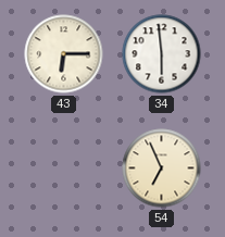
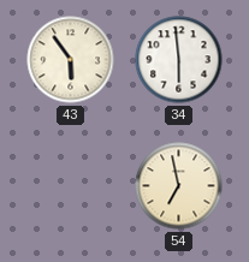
43: 6:15 -> 5:54
54: 6:56 -> 6:58
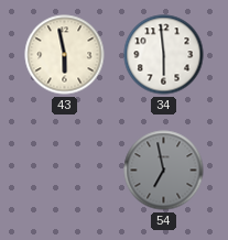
43: 5:54 -> 5:58
54 dial: cream -> grey
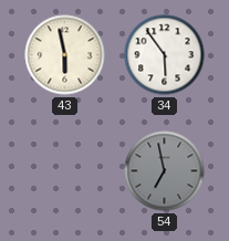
34: 5:59 -> 5:54
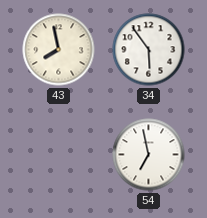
43: 5:58 -> 7:58
54 dial: grey -> white
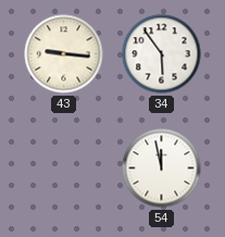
43: 7:58 -> 9:16
54: 6:58 -> 11:58
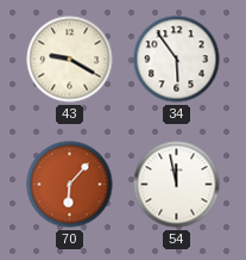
43: 9:16 -> 9:20
70: none -> 6:07
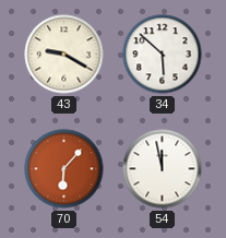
34: 5:54 -> 5:52
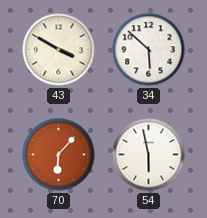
43: 9:20 -> 3:50
54: 11:58 -> 5:58
